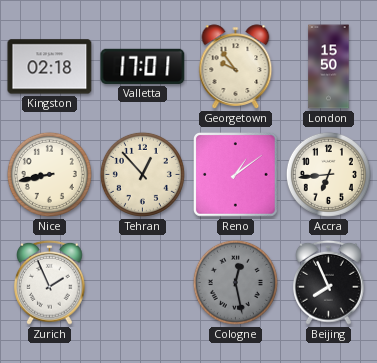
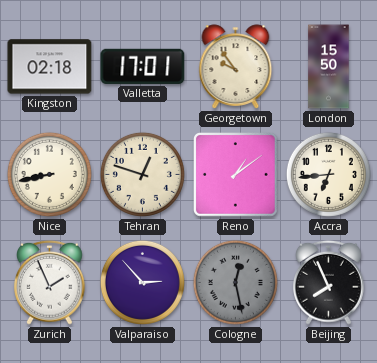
Tehran: 12:53 -> 12:48
Valparaiso: none -> 2:53
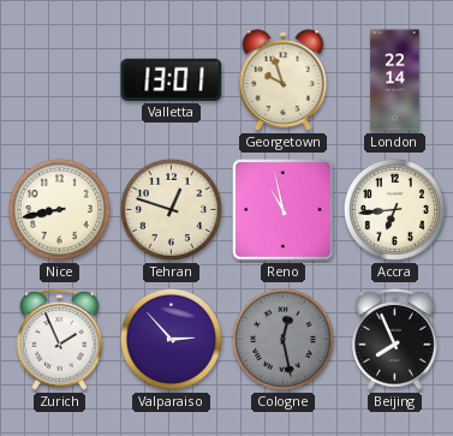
Kingston: 02:18 -> none
Valletta: 17:01 -> 13:01
Georgetown: 9:54 -> 9:57
London: 15:50 -> 22:14
Reno: 1:09 -> 10:58
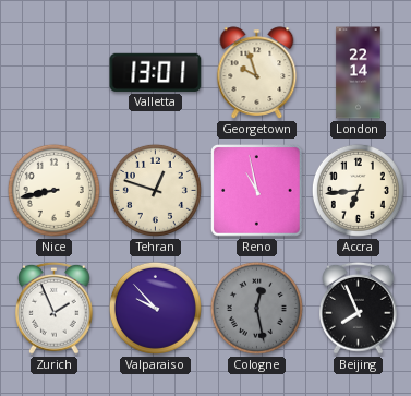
Valparaiso: 2:53 -> 9:53
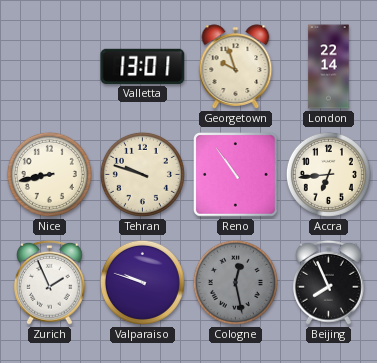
Tehran: 12:48 -> 9:48
Reno: 10:58 -> 10:54
Valparaiso: 9:53 -> 9:48
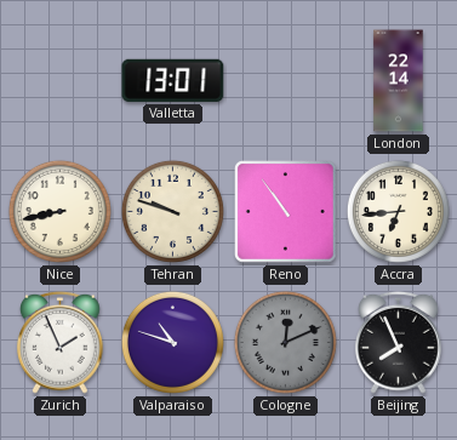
Georgetown: 9:57 -> none
Valparaiso: 9:48 -> 10:48
Cologne: 12:28 -> 12:11
